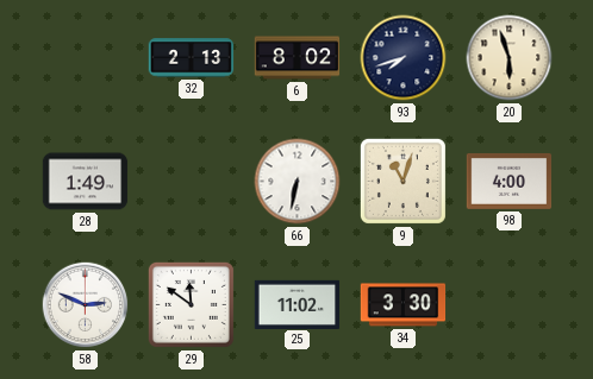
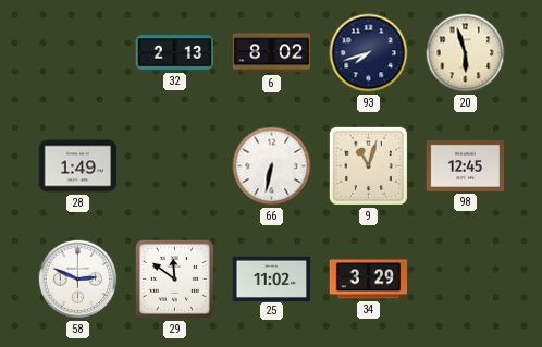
98: 4:00 -> 12:45
34: 3:30 -> 3:29
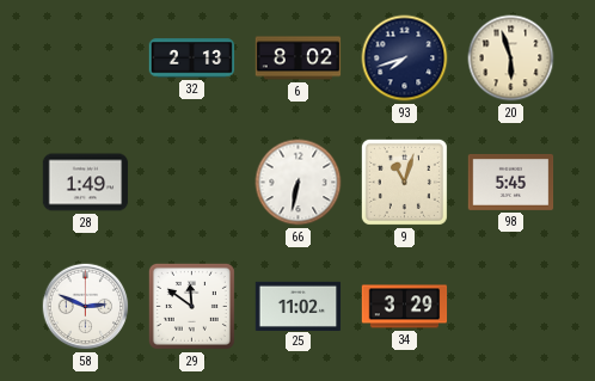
98: 12:45 -> 5:45
